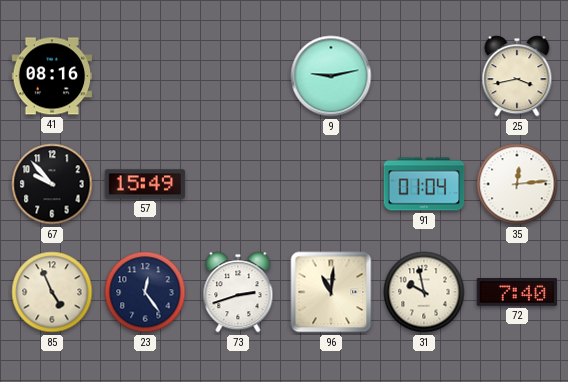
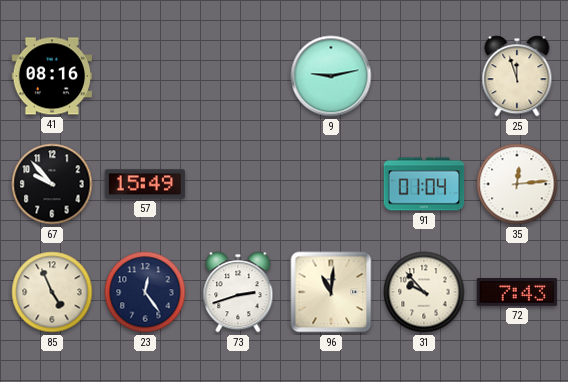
25: 3:43 -> 11:57
31: 9:58 -> 9:53
72: 7:40 -> 7:43
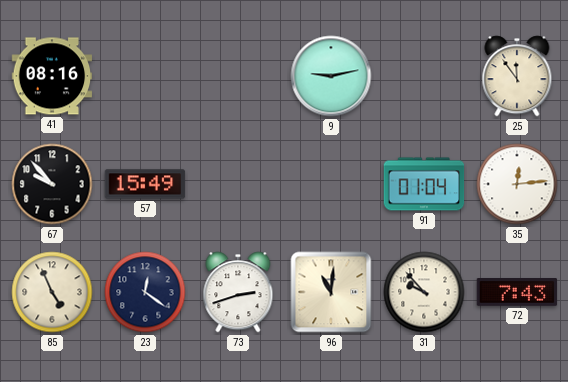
25: 11:57 -> 11:54
23: 12:24 -> 12:21
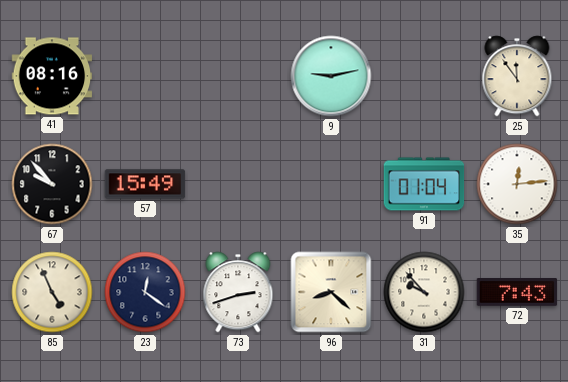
96: 11:01 -> 8:22
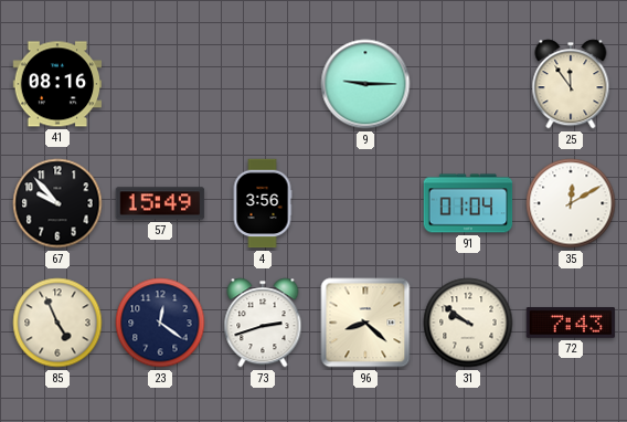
9: 9:13 -> 9:15
4: none -> 3:56
35: 12:14 -> 12:10
31: 9:53 -> 9:51
